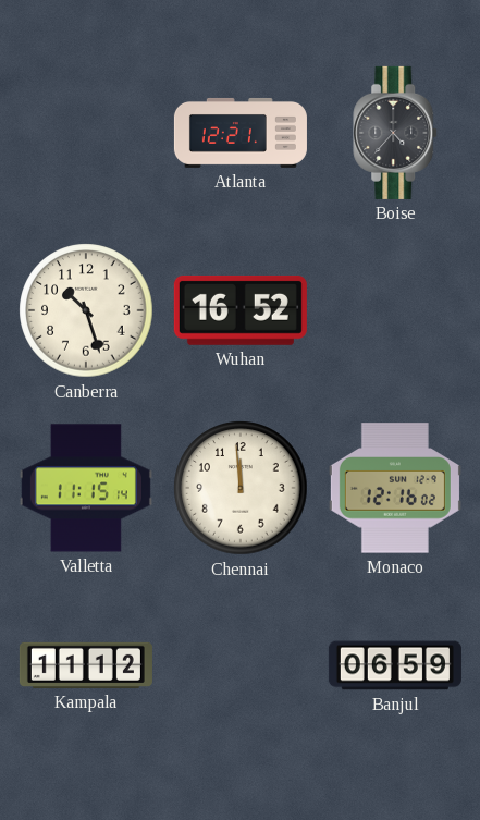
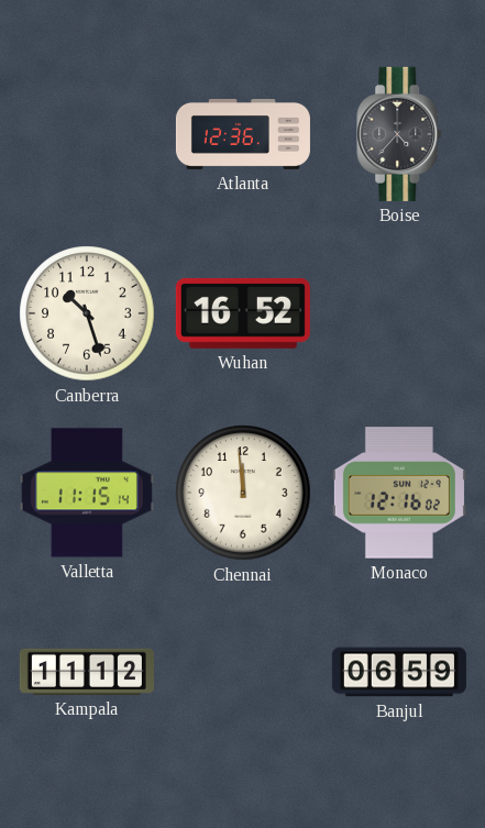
Atlanta: 12:21 -> 12:36
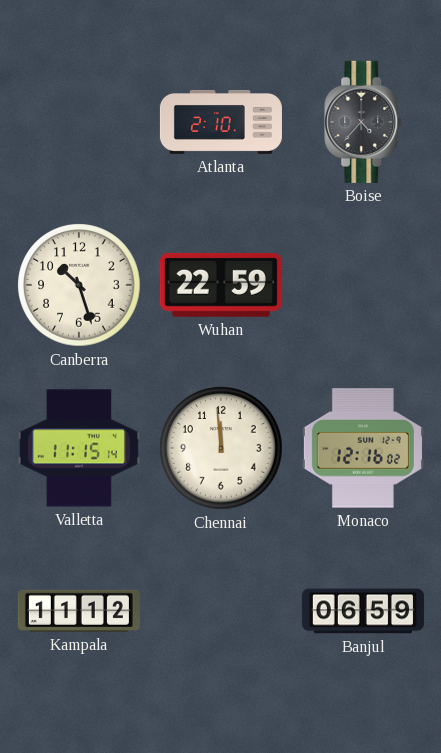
Atlanta: 12:36 -> 2:10
Wuhan: 16:52 -> 22:59
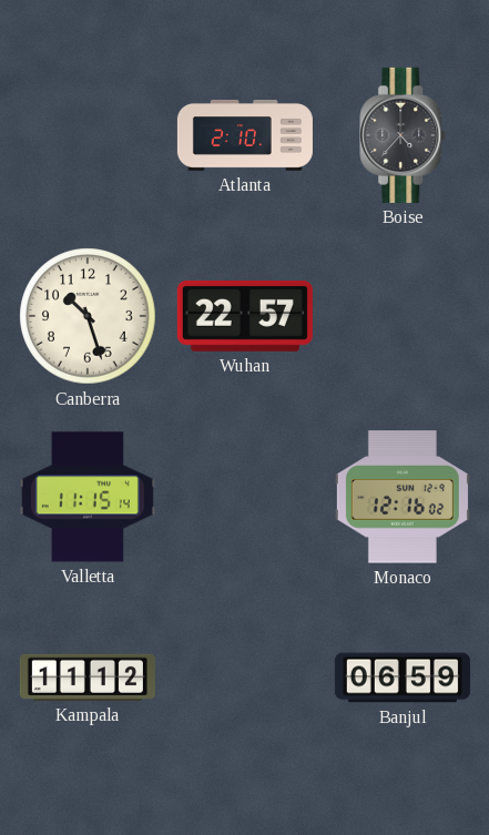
Wuhan: 22:59 -> 22:57
Chennai: 11:59 -> none
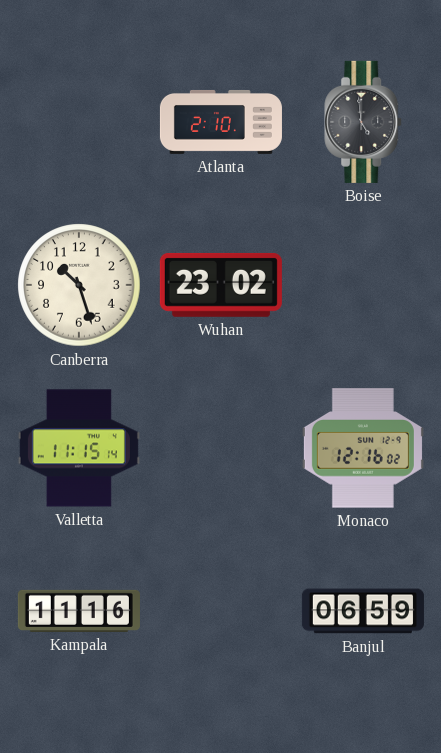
Boise: 4:37 -> 4:59
Wuhan: 22:57 -> 23:02
Kampala: 11:12 -> 11:16
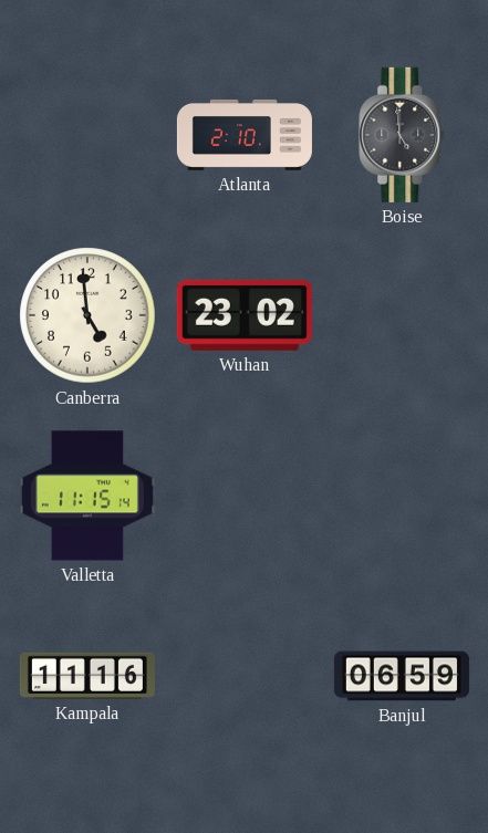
Canberra: 10:27 -> 4:59
Monaco: 12:16 -> none
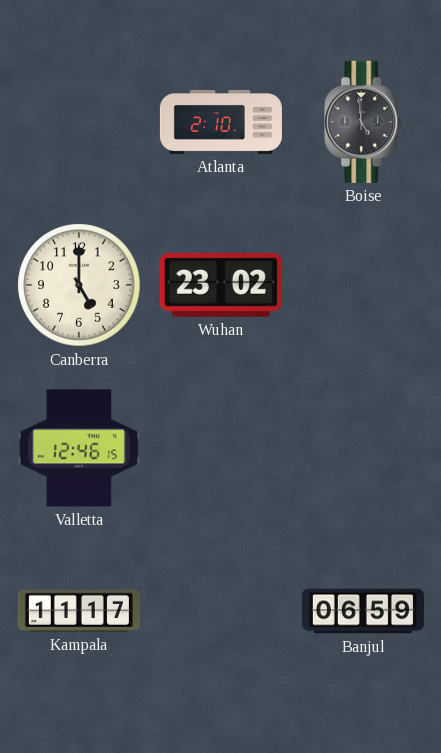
Canberra: 4:59 -> 5:00
Valletta: 11:15 -> 12:46
Kampala: 11:16 -> 11:17
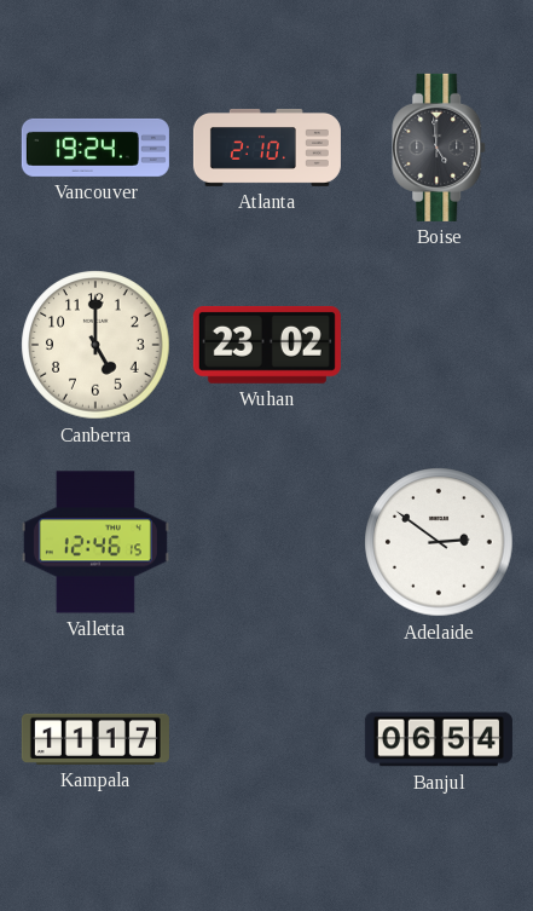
Vancouver: none -> 19:24
Adelaide: none -> 2:51
Banjul: 06:59 -> 06:54
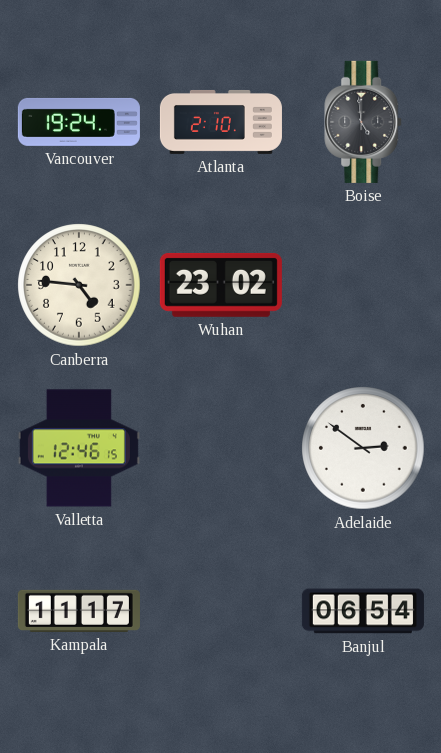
Canberra: 5:00 -> 4:46
